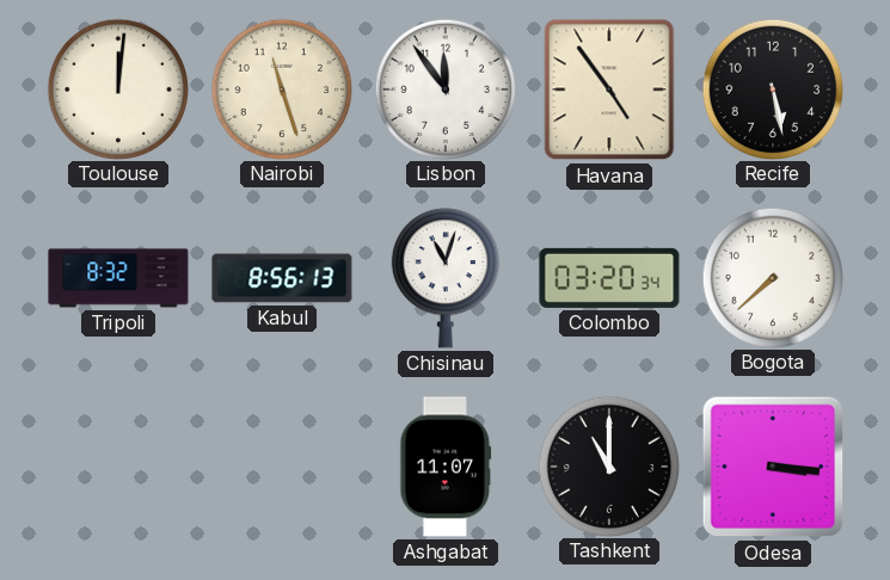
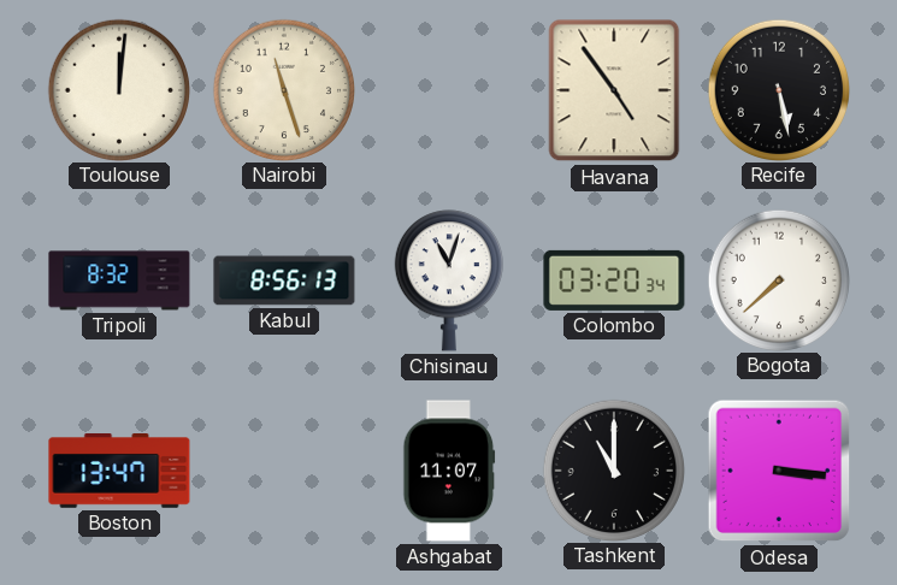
Lisbon: 11:54 -> none
Boston: none -> 13:47
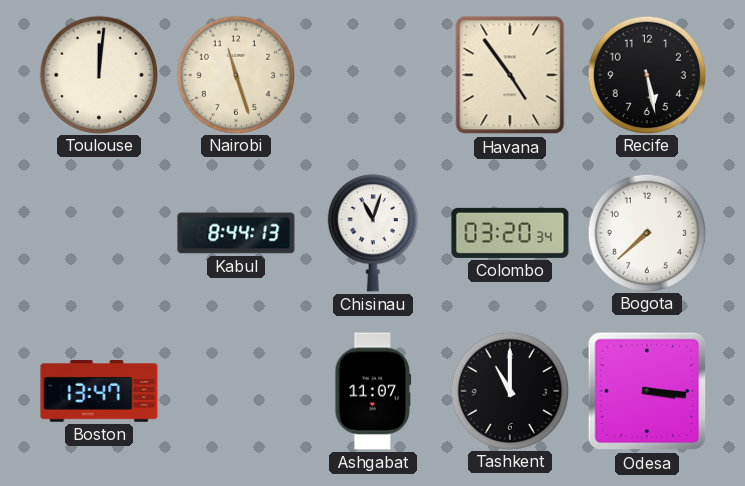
Tripoli: 8:32 -> none
Kabul: 8:56 -> 8:44
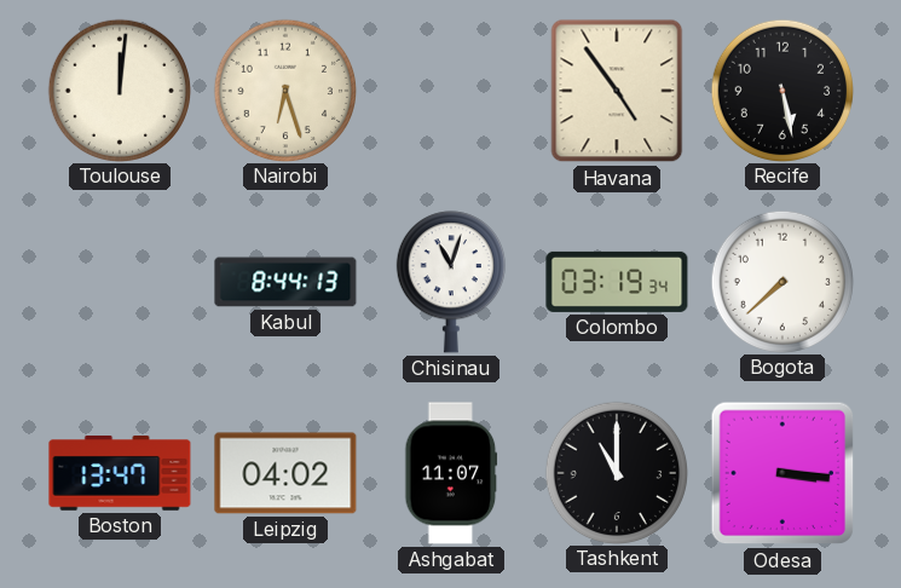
Nairobi: 11:27 -> 6:27
Colombo: 03:20 -> 03:19
Leipzig: none -> 04:02
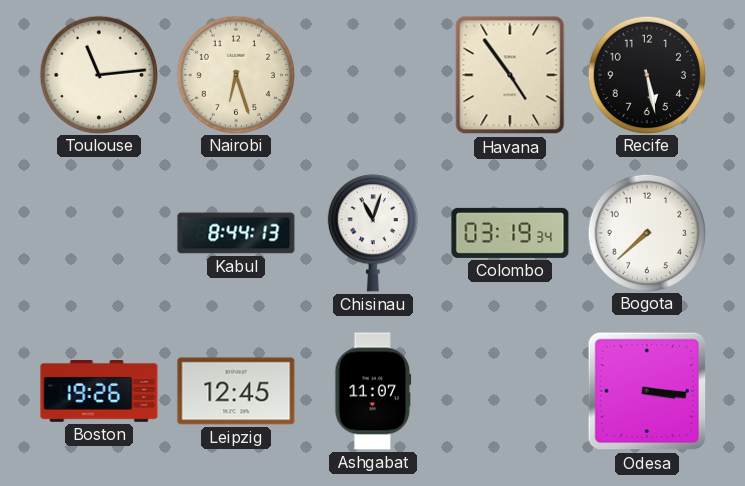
Toulouse: 12:01 -> 11:14
Boston: 13:47 -> 19:26
Leipzig: 04:02 -> 12:45
Tashkent: 11:00 -> none
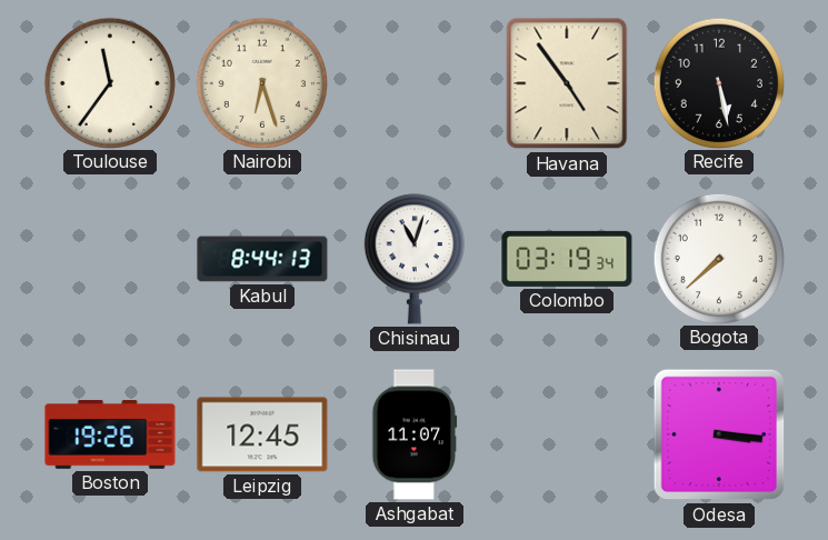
Toulouse: 11:14 -> 11:36
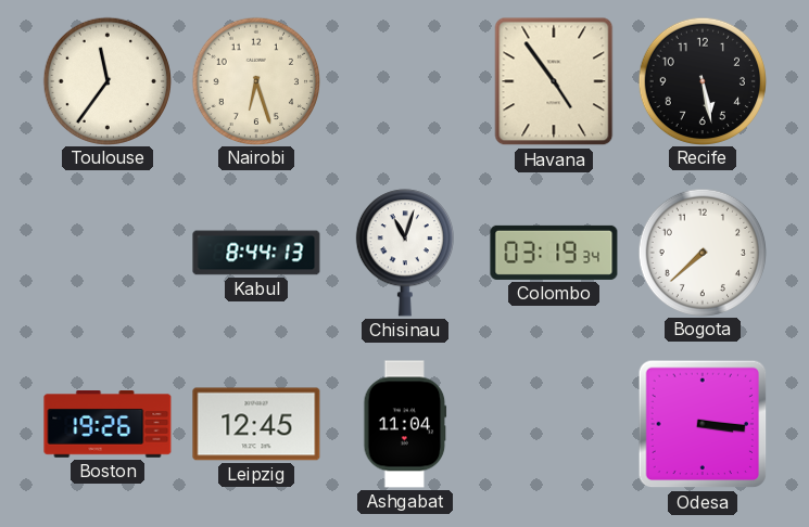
Ashgabat: 11:07 -> 11:04
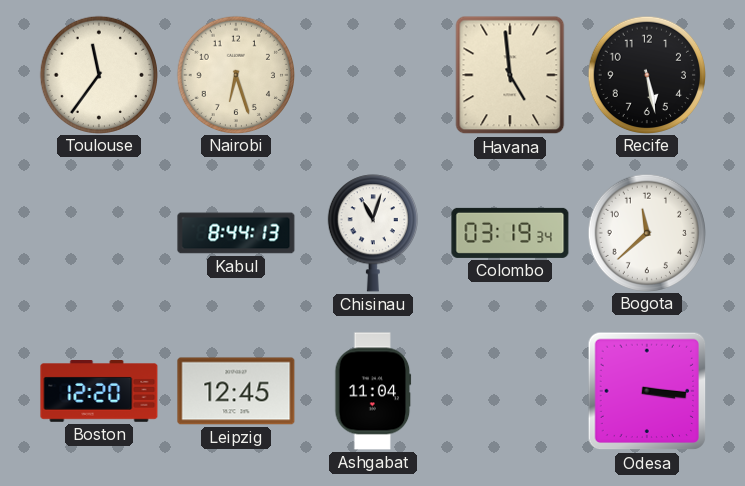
Havana: 4:54 -> 4:59
Bogota: 7:38 -> 11:38
Boston: 19:26 -> 12:20
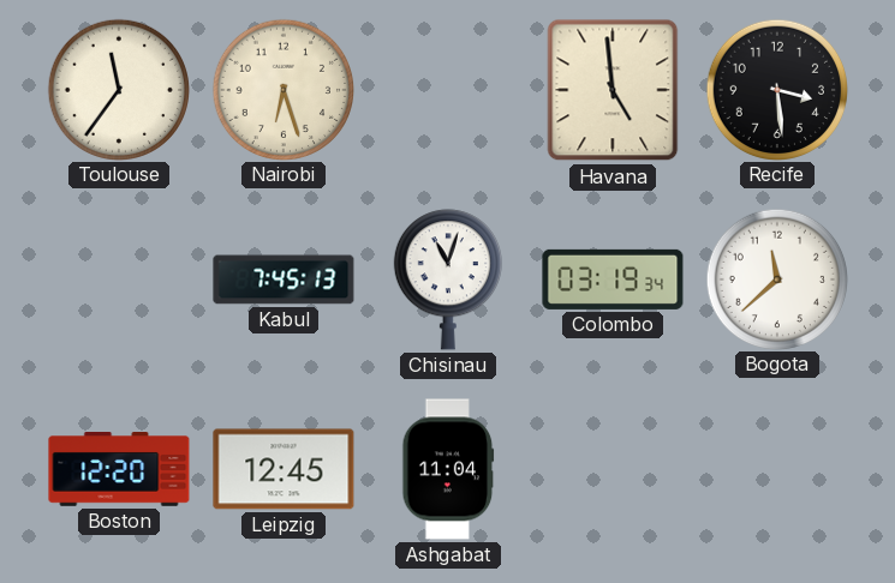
Recife: 5:28 -> 3:29
Kabul: 8:44 -> 7:45
Odesa: 3:16 -> none
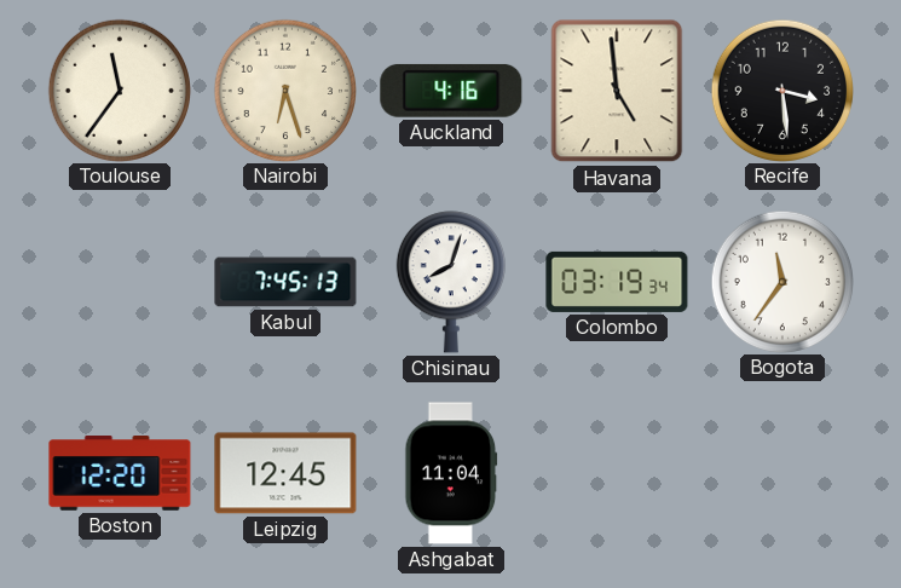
Auckland: none -> 4:16
Chisinau: 11:03 -> 8:03
Bogota: 11:38 -> 11:36
